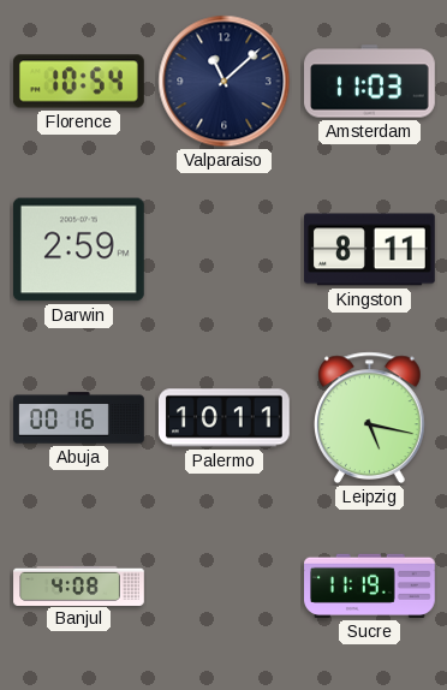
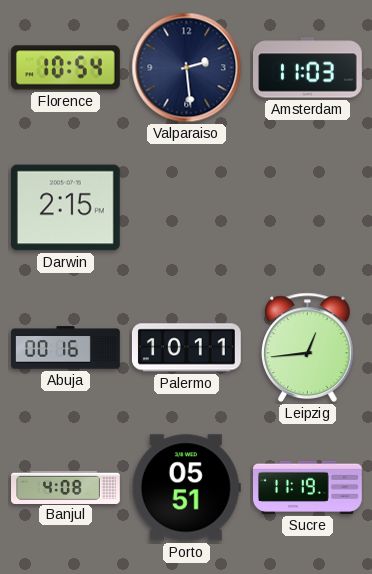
Valparaiso: 11:08 -> 2:29
Darwin: 2:59 -> 2:15
Kingston: 8:11 -> none
Leipzig: 5:17 -> 12:44
Porto: none -> 05:51
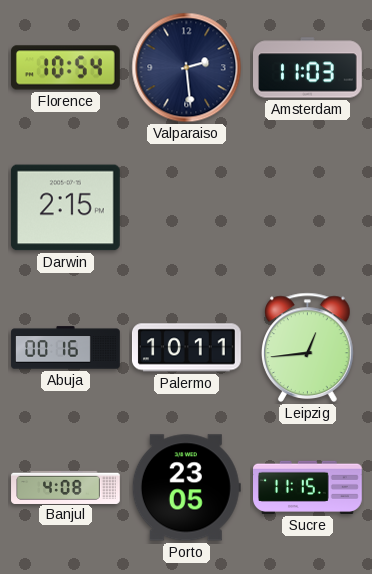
Porto: 05:51 -> 23:05
Sucre: 11:19 -> 11:15
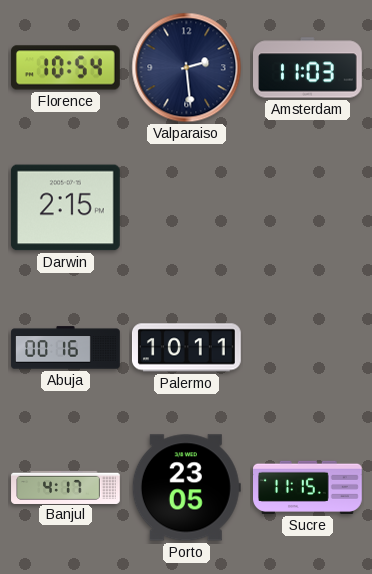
Leipzig: 12:44 -> none
Banjul: 4:08 -> 4:17
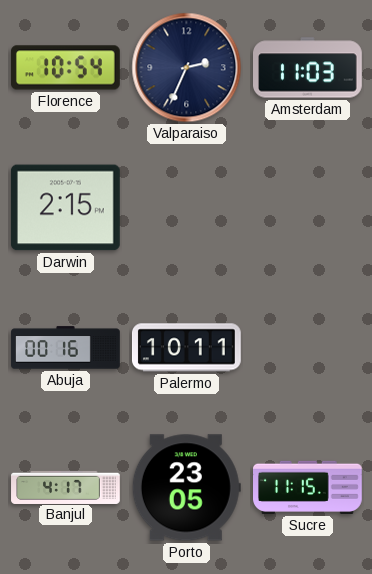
Valparaiso: 2:29 -> 2:34
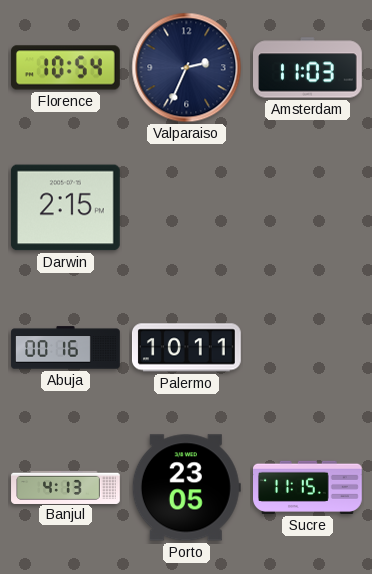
Banjul: 4:17 -> 4:13
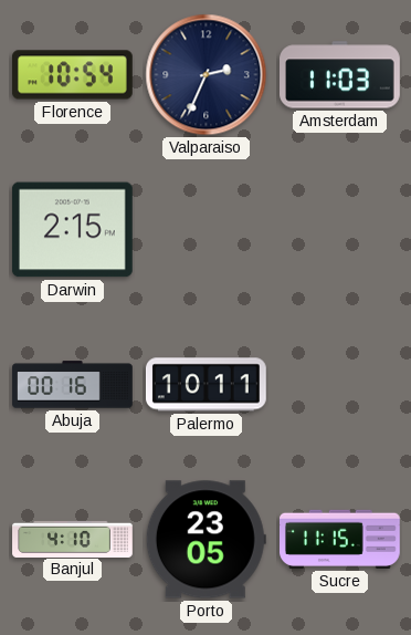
Banjul: 4:13 -> 4:10
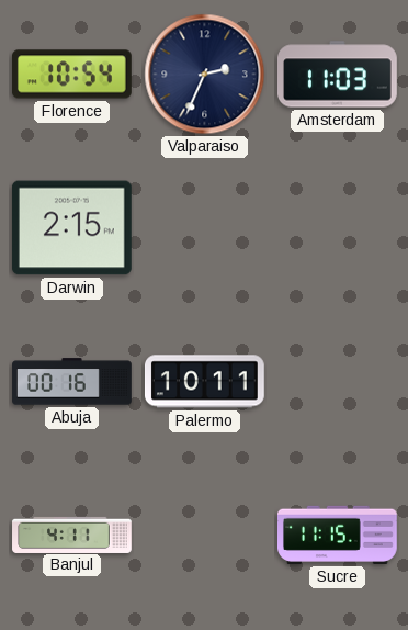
Banjul: 4:10 -> 4:11
Porto: 23:05 -> none
